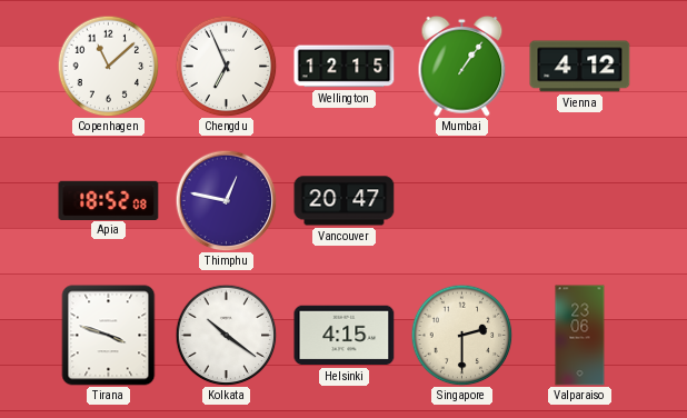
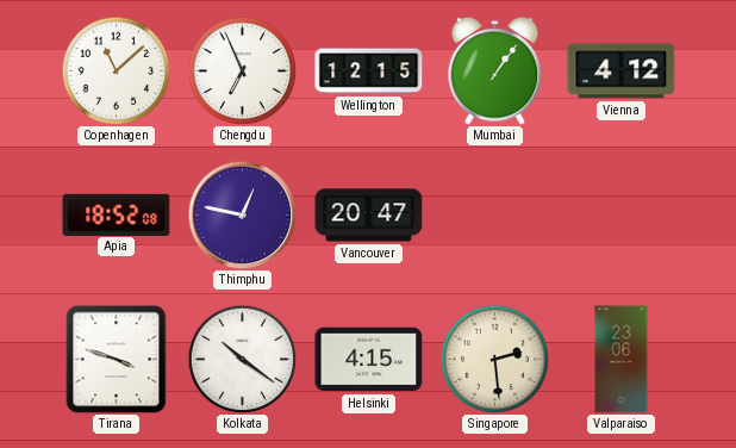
Singapore: 2:30 -> 2:29
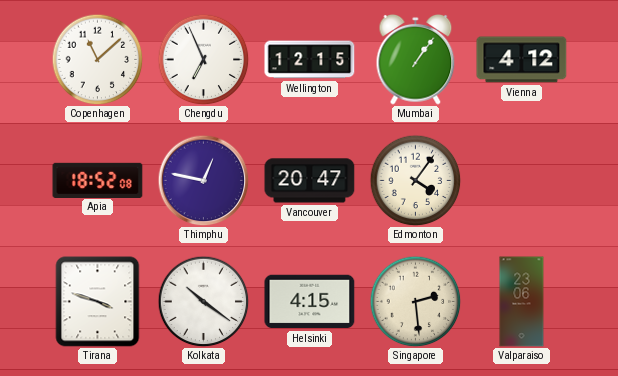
Edmonton: none -> 4:06
